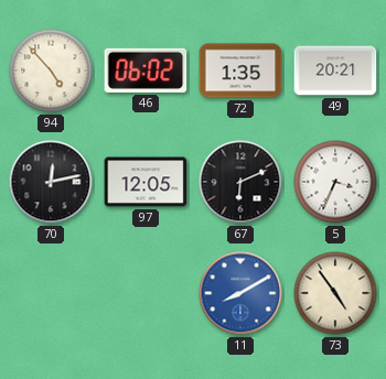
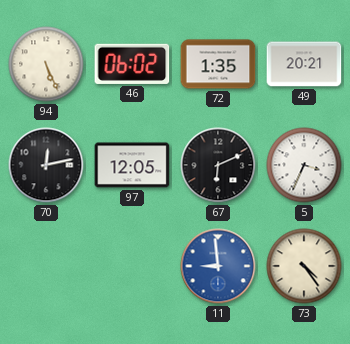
94: 4:53 -> 5:26
11: 8:10 -> 8:59
73: 4:54 -> 4:24
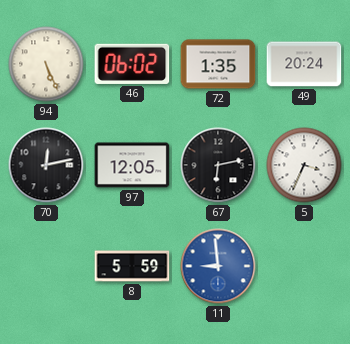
49: 20:21 -> 20:24
67: 6:11 -> 6:13
8: none -> 5:59
73: 4:24 -> none
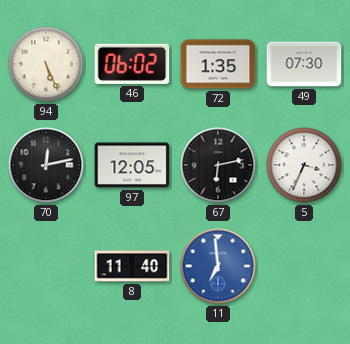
49: 20:24 -> 07:30
8: 5:59 -> 11:40
11: 8:59 -> 6:59
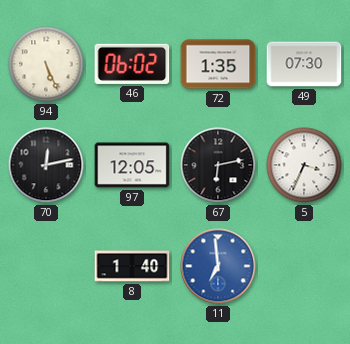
8: 11:40 -> 1:40
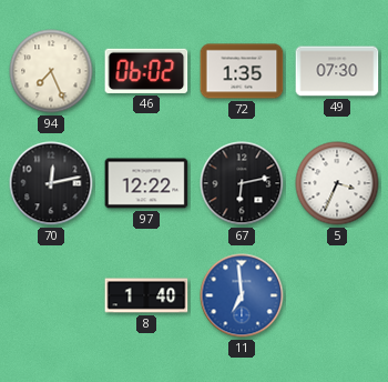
94: 5:26 -> 7:26
97: 12:05 -> 12:22
